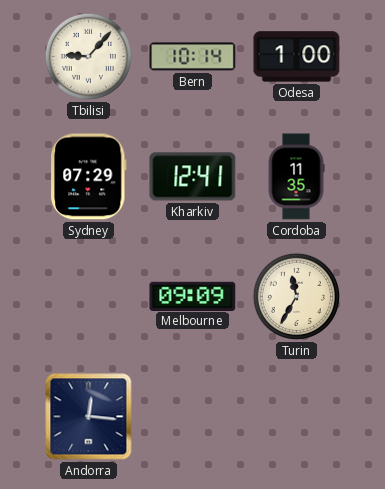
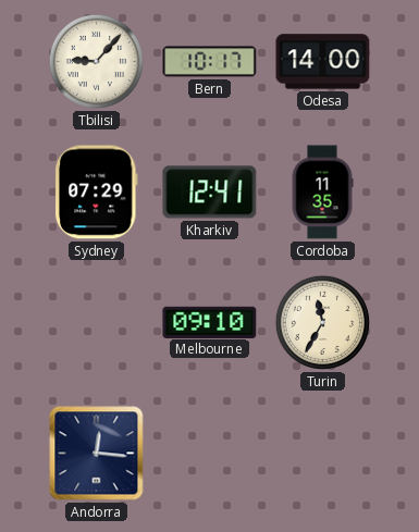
Bern: 10:14 -> 10:17
Odesa: 1:00 -> 14:00
Melbourne: 09:09 -> 09:10
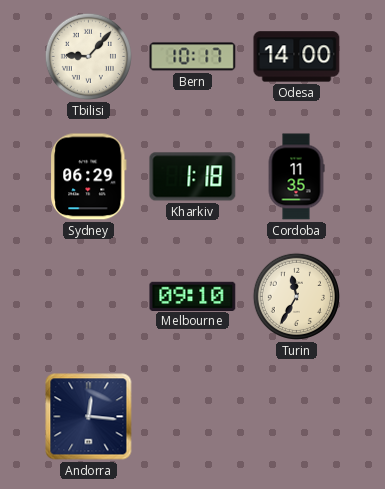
Sydney: 07:29 -> 06:29
Kharkiv: 12:41 -> 1:18
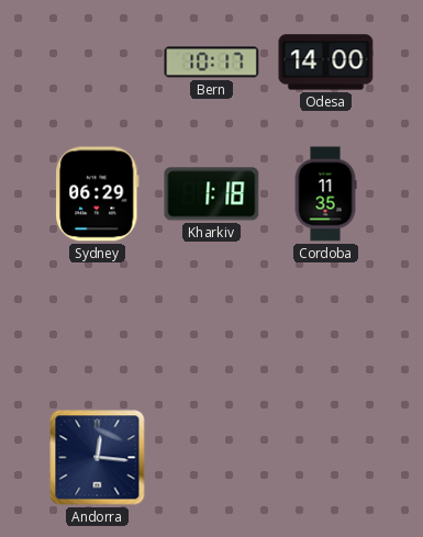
Tbilisi: 9:07 -> none
Melbourne: 09:10 -> none
Turin: 11:35 -> none
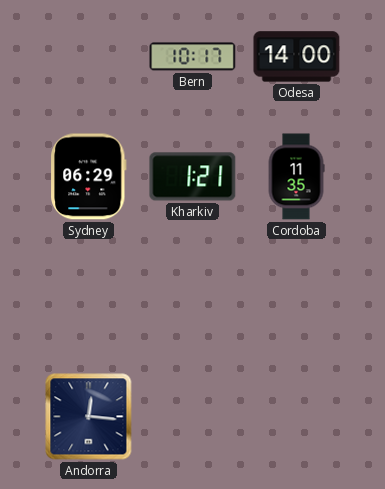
Kharkiv: 1:18 -> 1:21
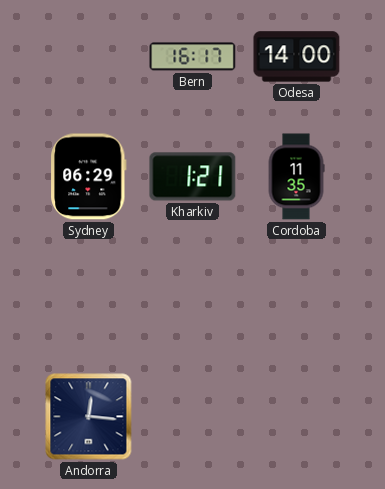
Bern: 10:17 -> 16:17
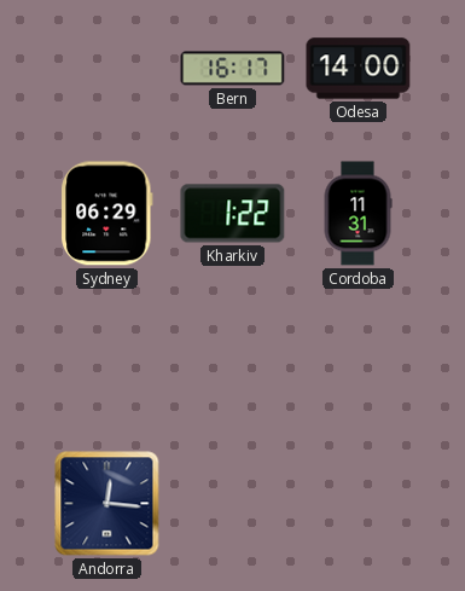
Kharkiv: 1:21 -> 1:22
Cordoba: 11:35 -> 11:31
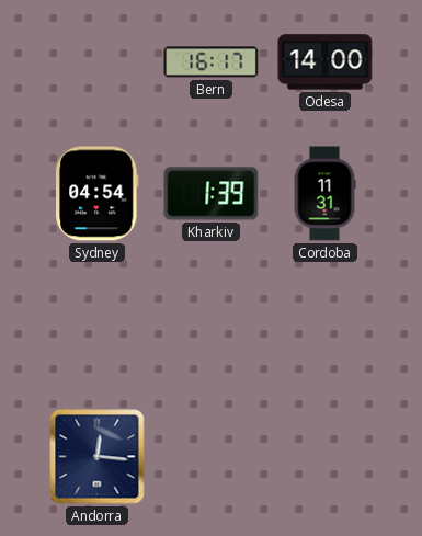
Sydney: 06:29 -> 04:54
Kharkiv: 1:22 -> 1:39
